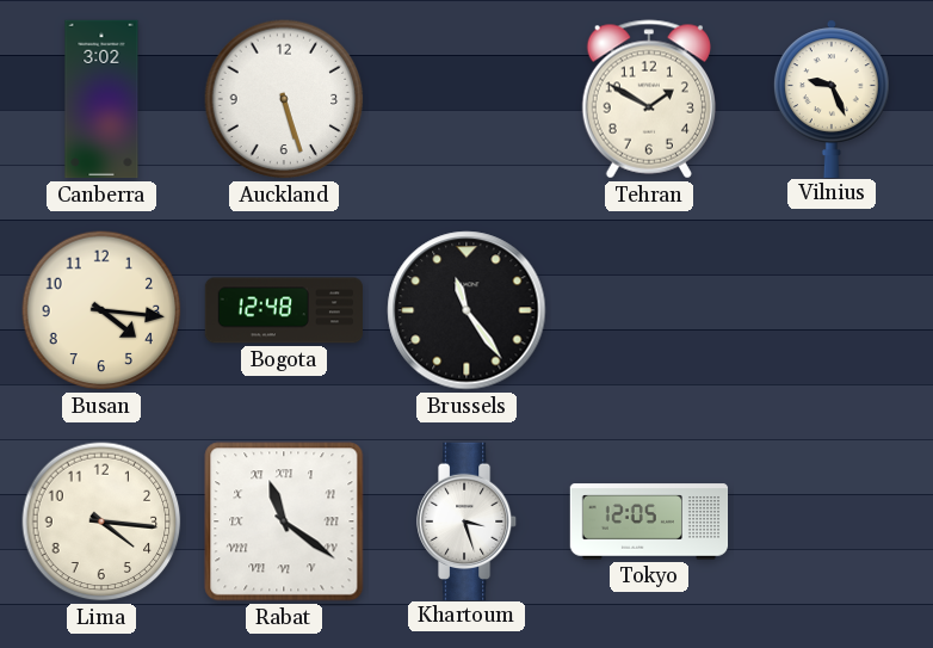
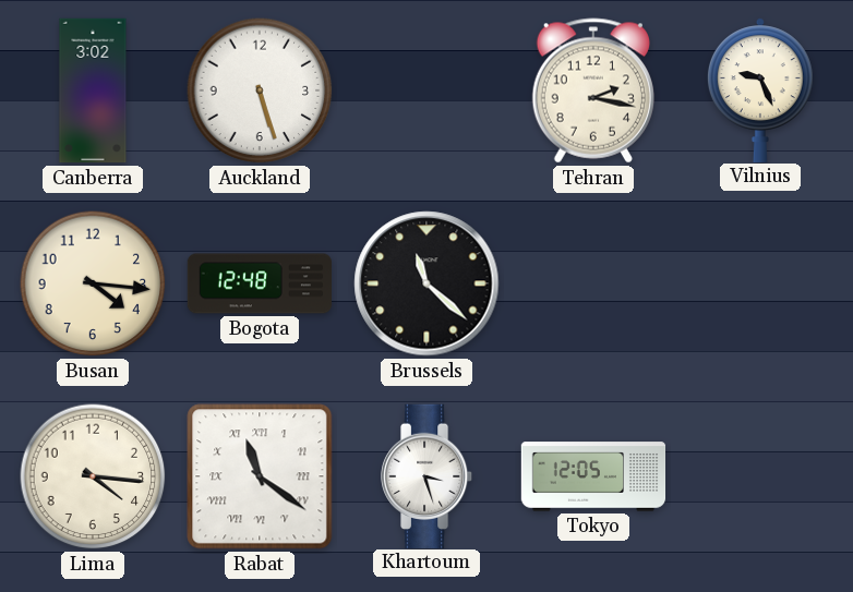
Tehran: 1:50 -> 2:17
Brussels: 11:24 -> 11:22
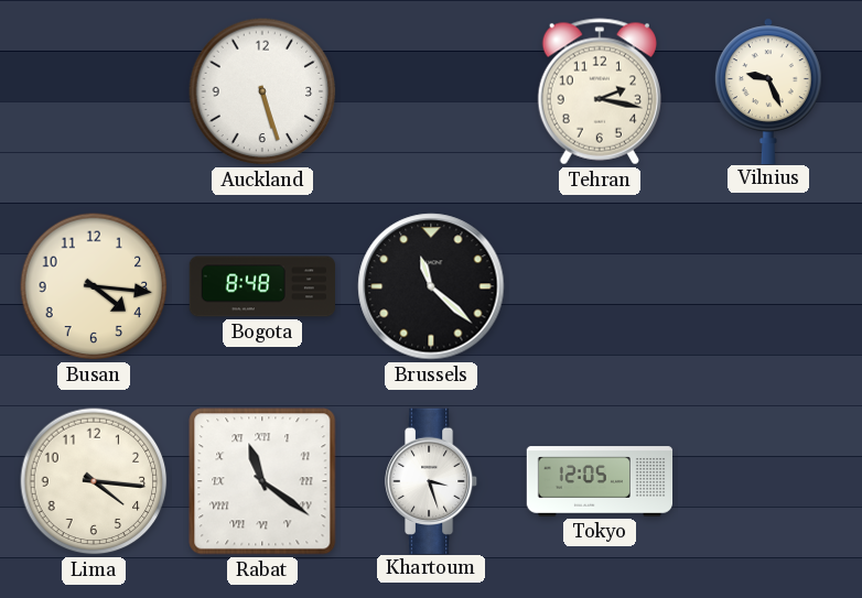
Canberra: 3:02 -> none
Bogota: 12:48 -> 8:48
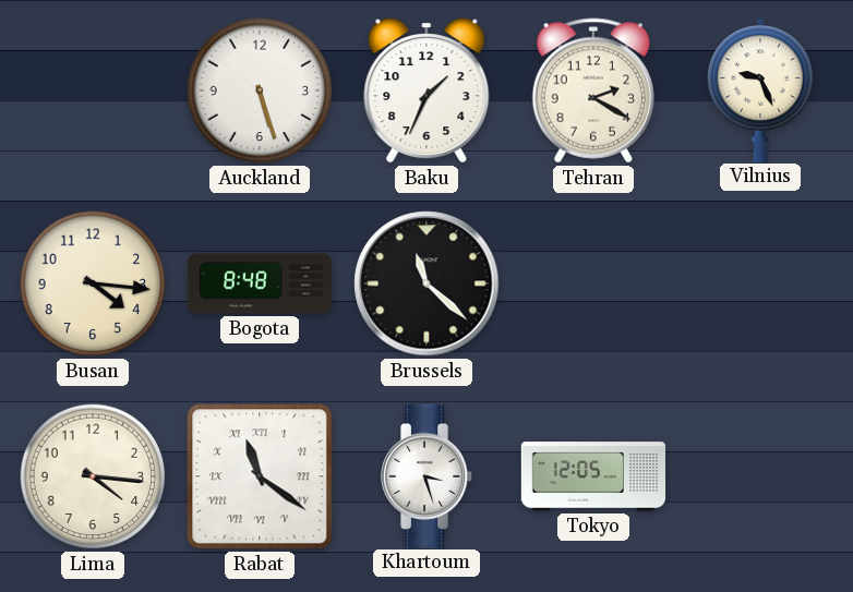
Baku: none -> 1:34
Tehran: 2:17 -> 2:20
